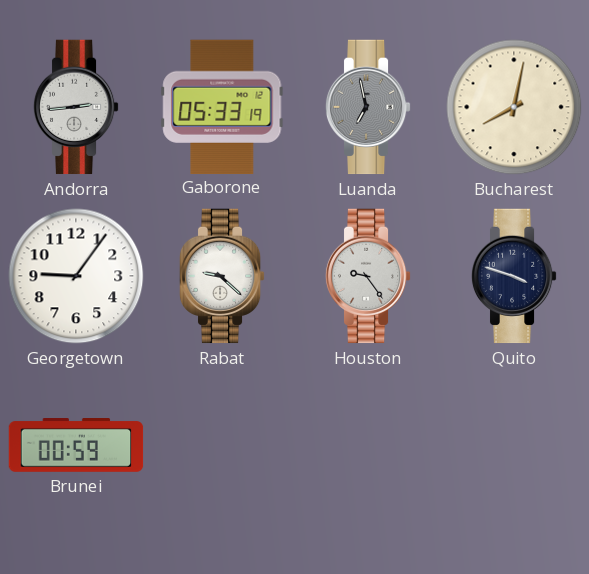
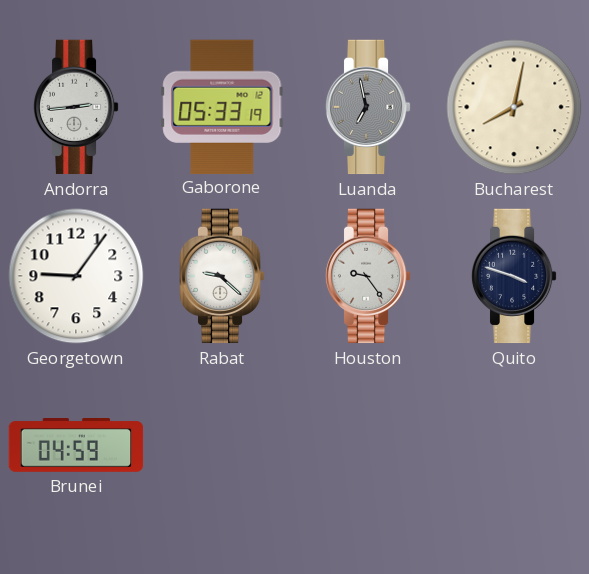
Brunei: 00:59 -> 04:59
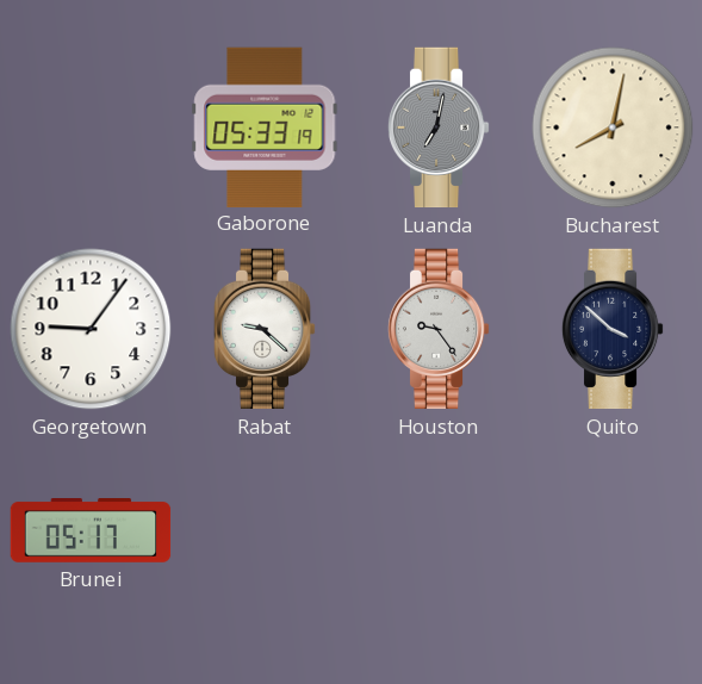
Andorra: 2:44 -> none
Luanda: 6:58 -> 7:02
Quito: 3:48 -> 3:52
Brunei: 04:59 -> 05:17
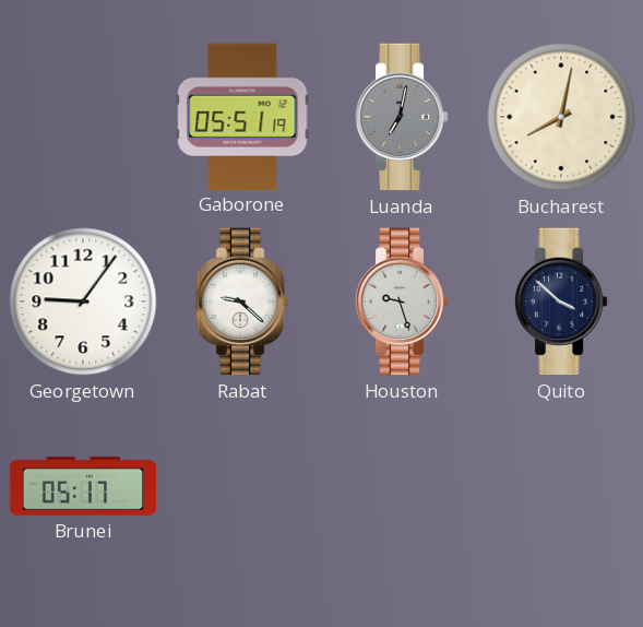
Gaborone: 05:33 -> 05:51
Houston: 9:24 -> 9:27
